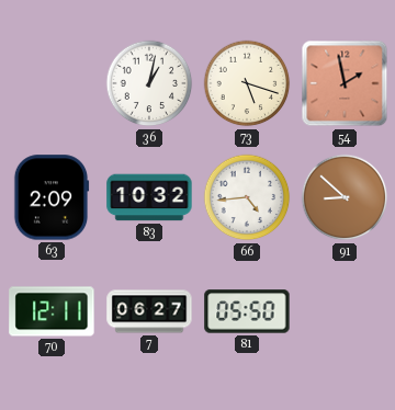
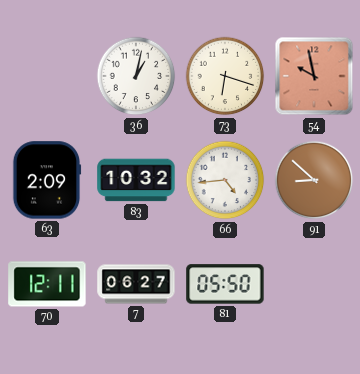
73: 5:18 -> 6:18
54: 1:58 -> 9:58
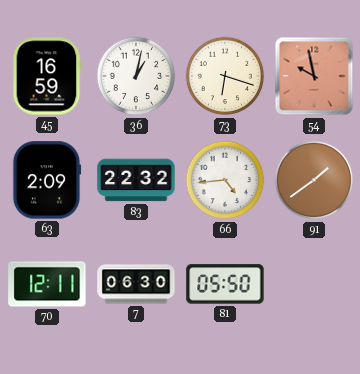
45: none -> 16:59
83: 10:32 -> 22:32
91: 8:52 -> 1:39
7: 06:27 -> 06:30
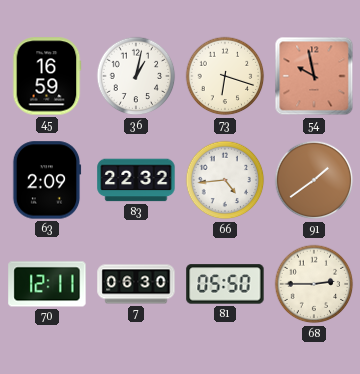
68: none -> 2:45
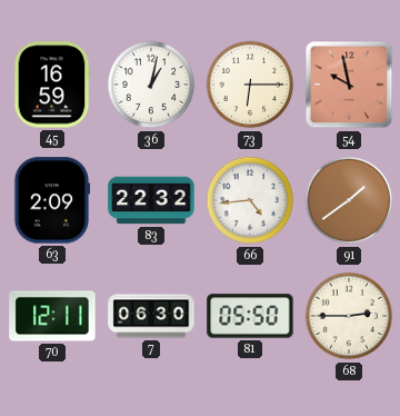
73: 6:18 -> 6:15
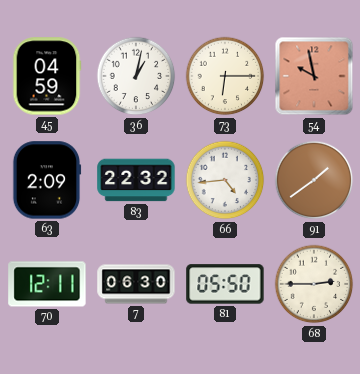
45: 16:59 -> 04:59
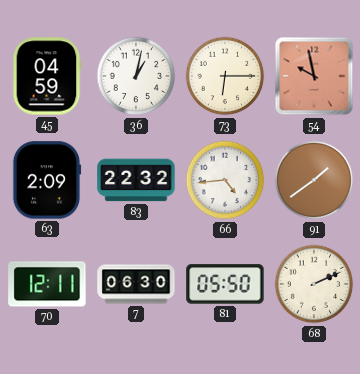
68: 2:45 -> 2:11
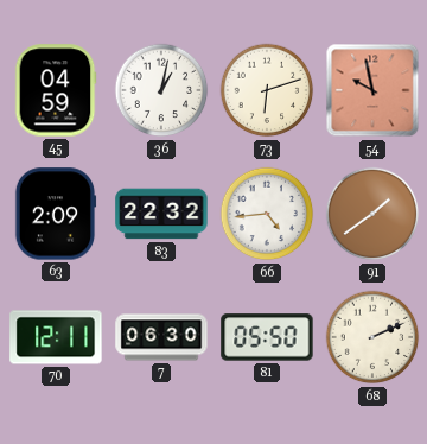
73: 6:15 -> 6:12
